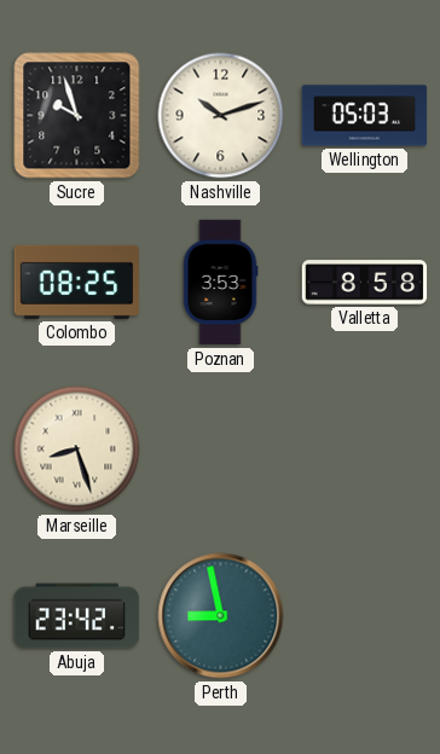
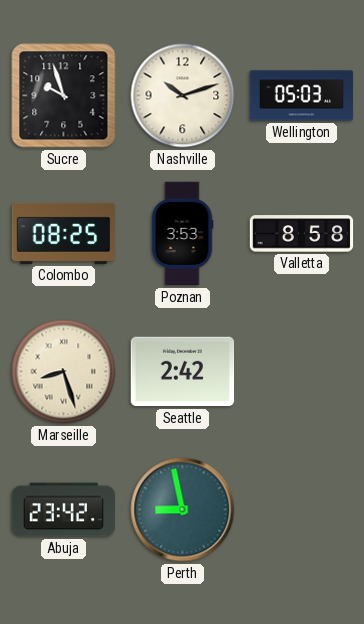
Seattle: none -> 2:42
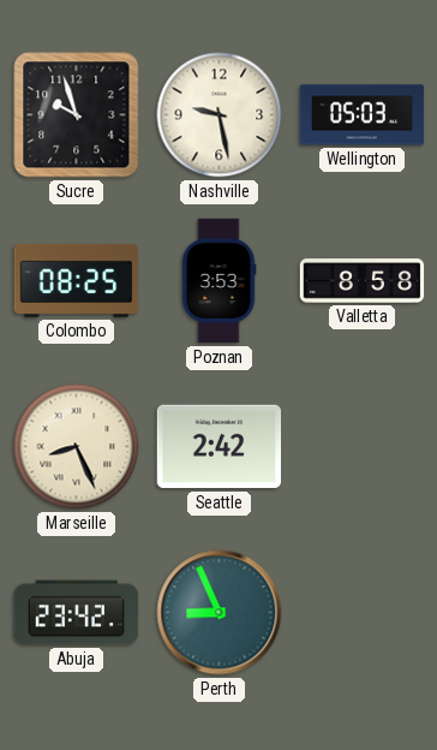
Nashville: 10:12 -> 9:28
Marseille: 8:27 -> 8:26
Perth: 8:58 -> 8:56
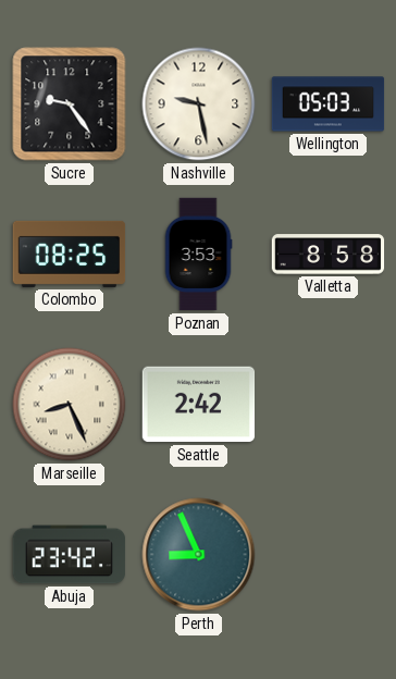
Sucre: 9:57 -> 9:24
